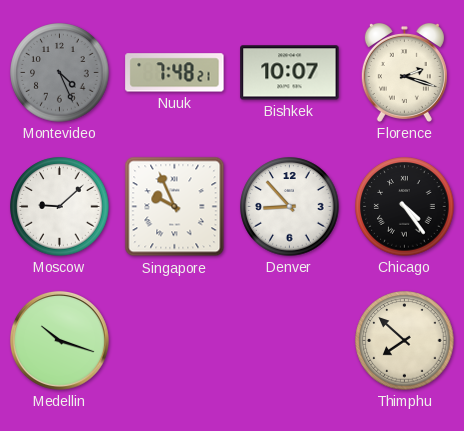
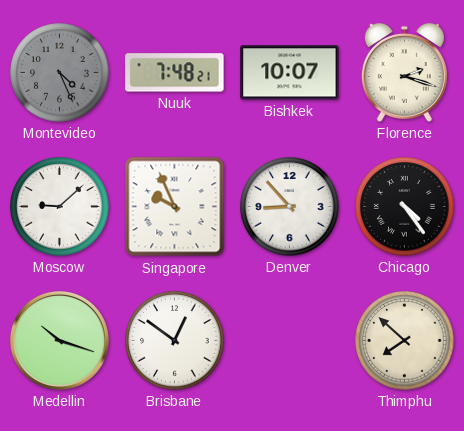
Brisbane: none -> 12:51
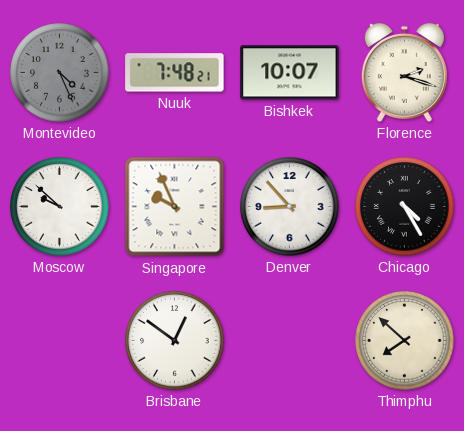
Moscow: 9:08 -> 9:52
Chicago: 4:24 -> 4:25
Medellin: 10:18 -> none
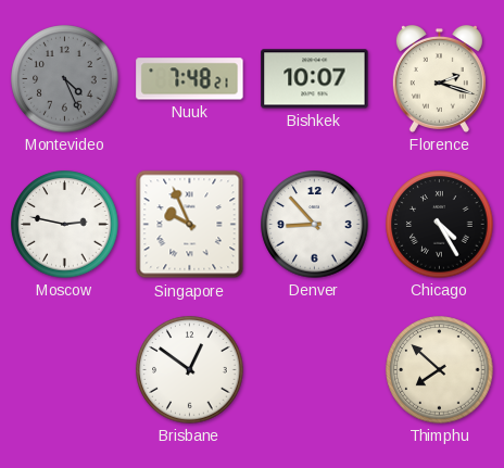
Moscow: 9:52 -> 2:47
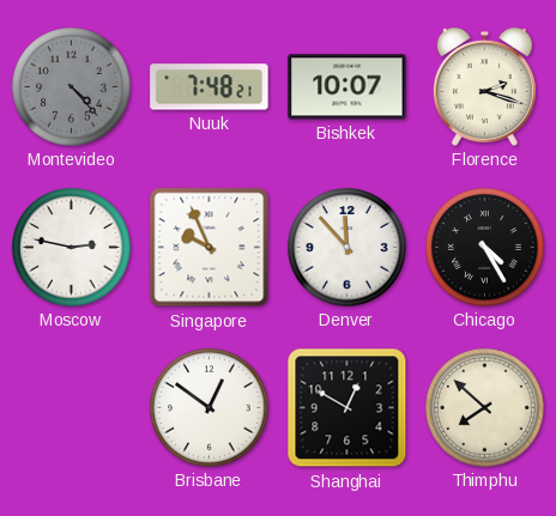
Montevideo: 4:26 -> 4:23
Denver: 8:53 -> 11:53
Shanghai: none -> 12:50
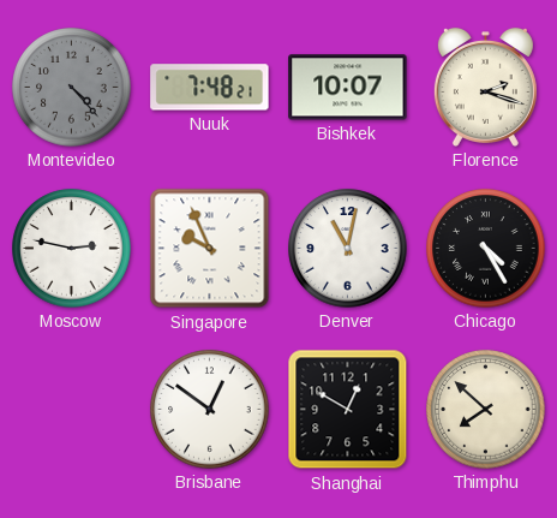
Denver: 11:53 -> 11:02
